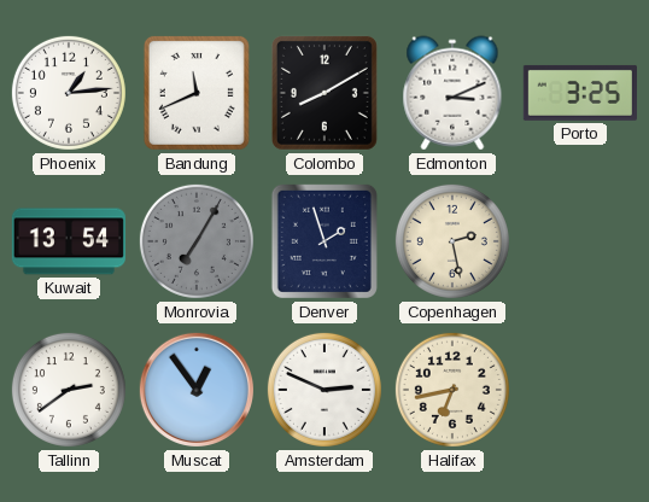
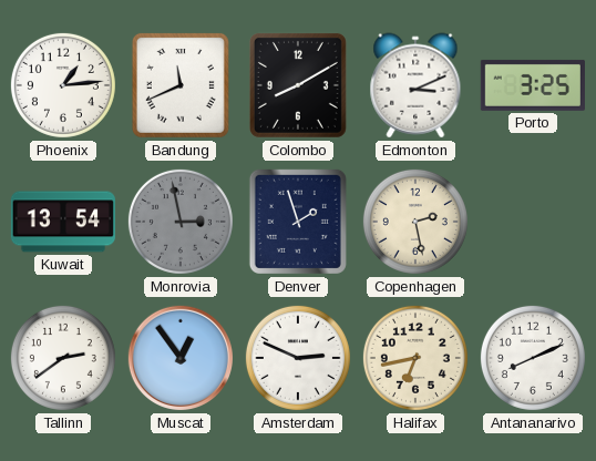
Monrovia: 7:05 -> 2:58
Antananarivo: none -> 8:11
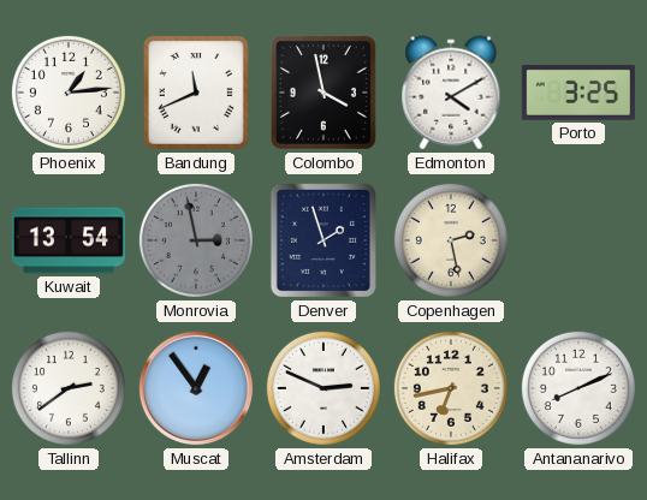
Colombo: 8:10 -> 3:58
Edmonton: 3:11 -> 4:10
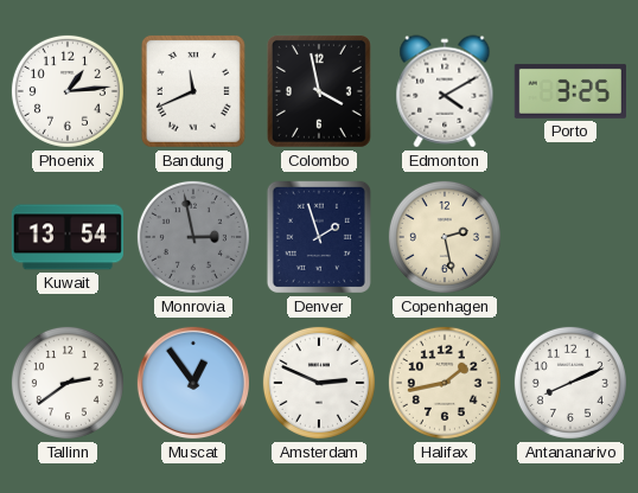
Halifax: 6:43 -> 1:43
